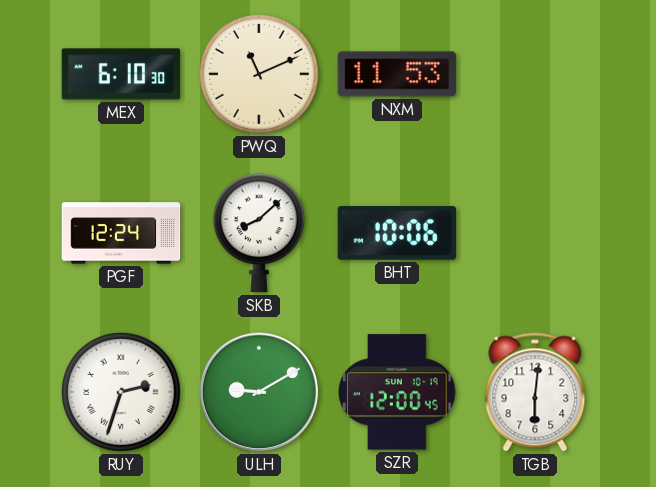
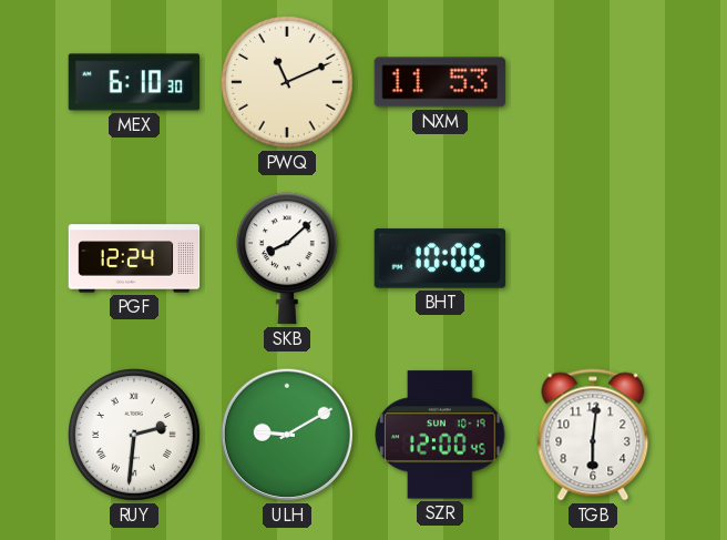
RUY: 2:33 -> 2:31
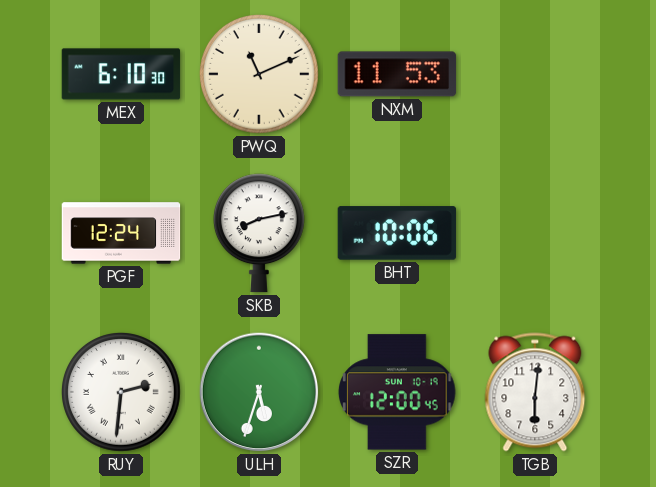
SKB: 8:08 -> 8:13
ULH: 9:10 -> 5:33
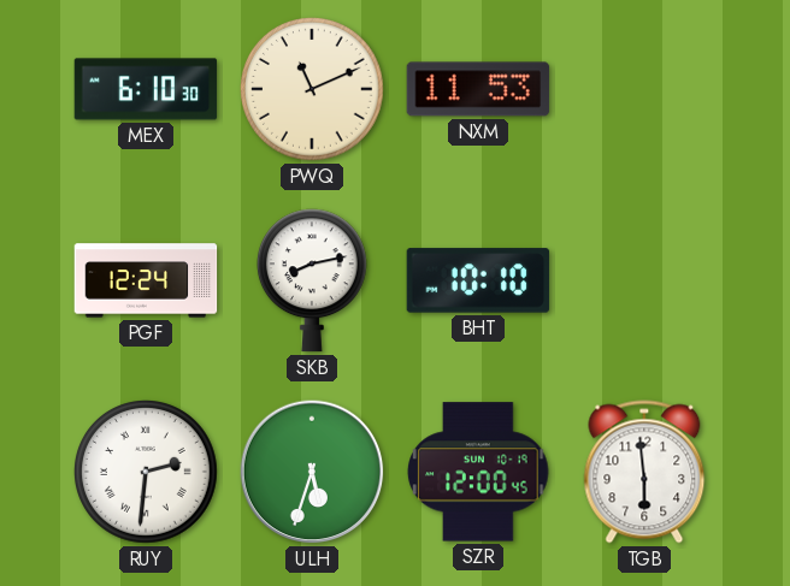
BHT: 10:06 -> 10:10
TGB: 6:01 -> 5:59
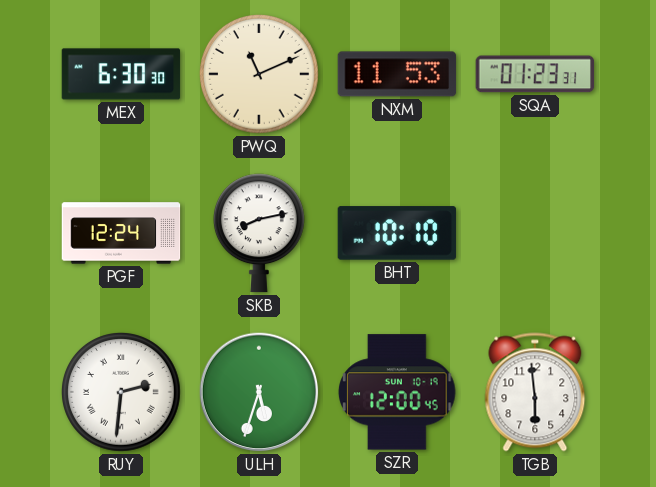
MEX: 6:10 -> 6:30
SQA: none -> 01:23
